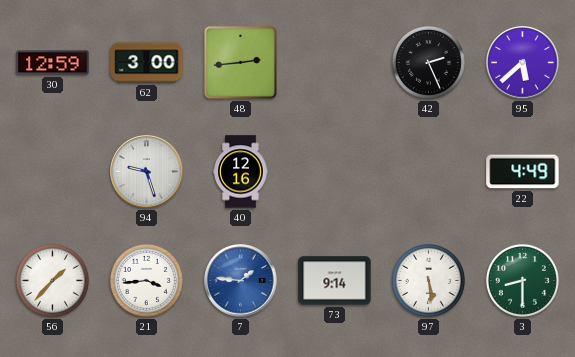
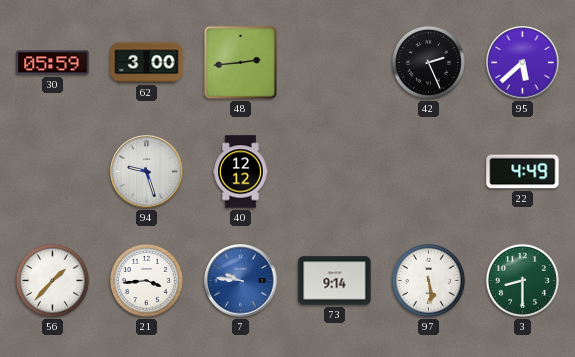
30: 12:59 -> 05:59
40: 12:16 -> 12:12
7: 1:46 -> 9:46
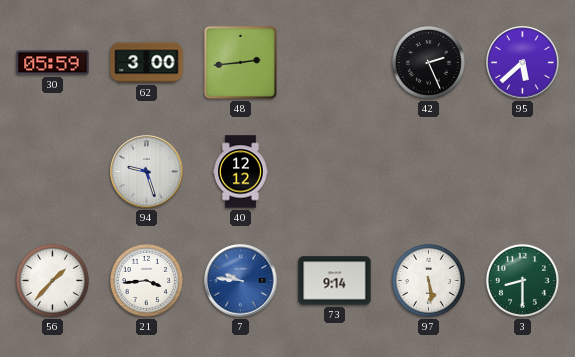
22: 4:49 -> none
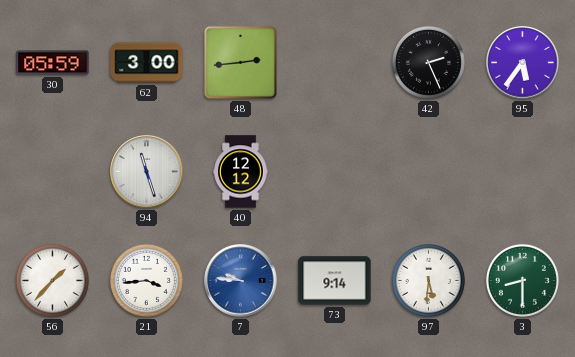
95: 5:38 -> 5:36
94: 9:27 -> 11:27
97: 5:29 -> 5:31
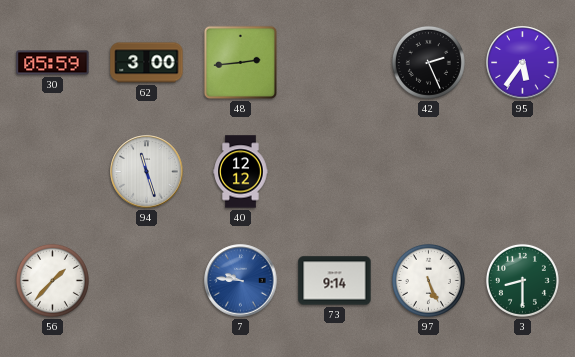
21: 3:44 -> none
97: 5:31 -> 5:26
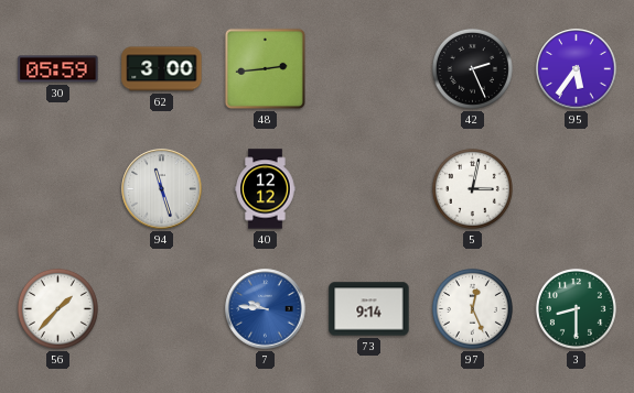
5: none -> 3:02
97: 5:26 -> 12:26
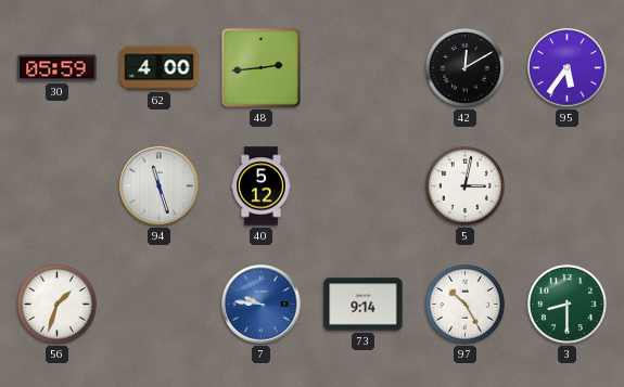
62: 3:00 -> 4:00
42: 2:26 -> 12:10
40: 12:12 -> 5:12
56: 1:37 -> 1:33
97: 12:26 -> 10:25
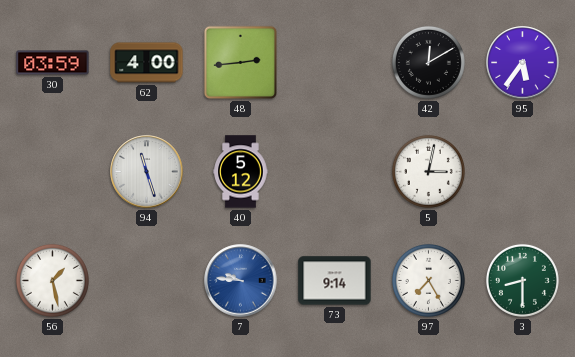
30: 05:59 -> 03:59
56: 1:33 -> 1:28
97: 10:25 -> 7:25
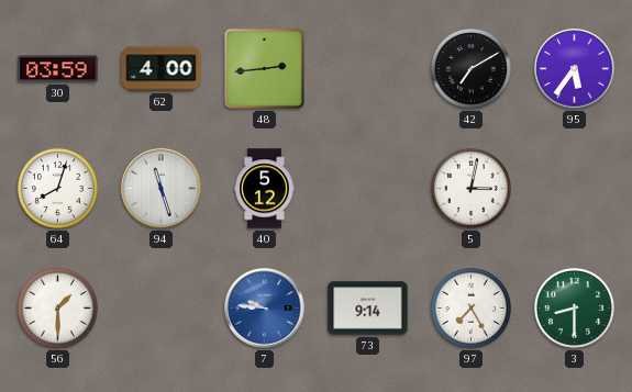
42: 12:10 -> 7:10
64: none -> 8:03
56: 1:28 -> 1:30
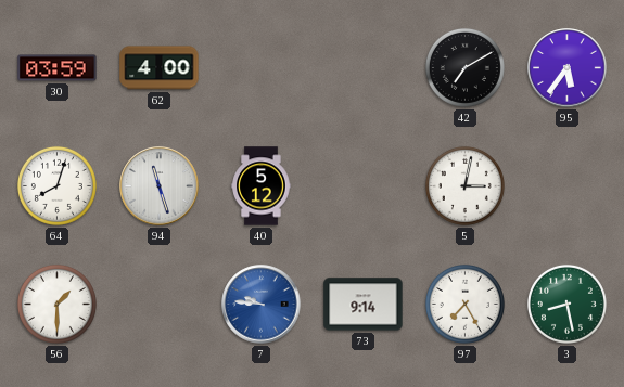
48: 2:44 -> none
3: 8:30 -> 8:28
